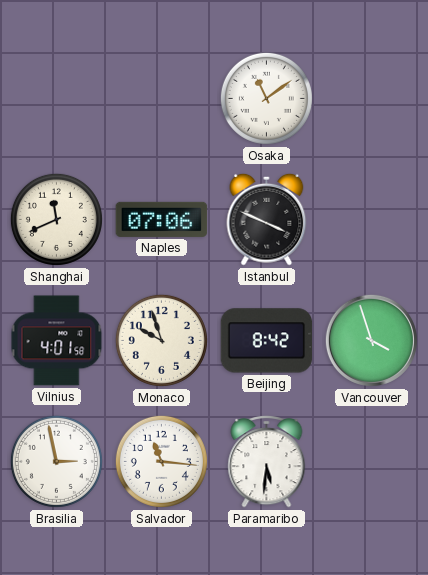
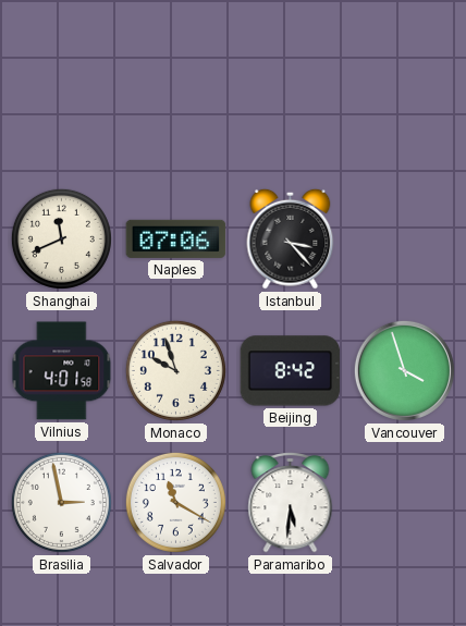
Osaka: 11:09 -> none
Istanbul: 3:49 -> 3:23
Salvador: 11:16 -> 11:20
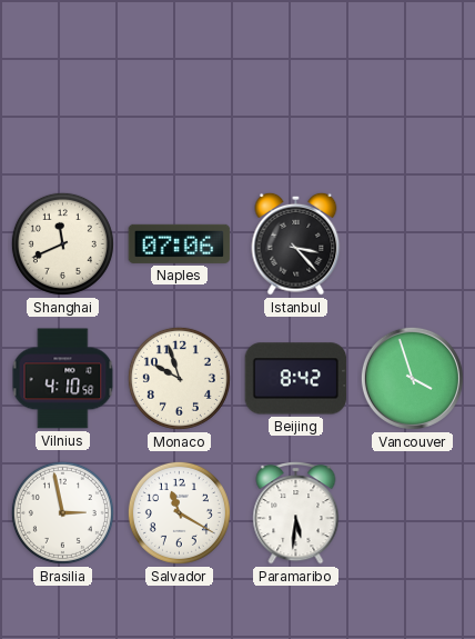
Vilnius: 4:01 -> 4:10
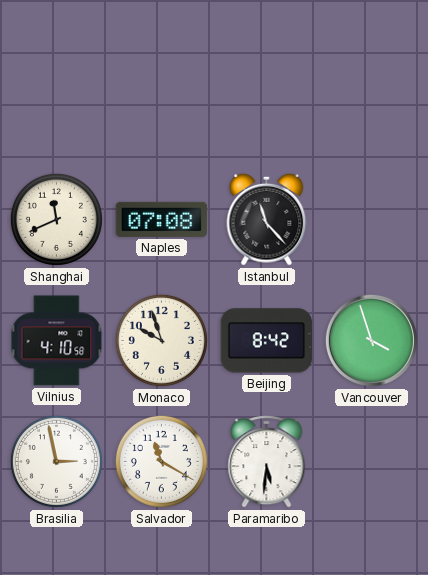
Naples: 07:06 -> 07:08
Istanbul: 3:23 -> 11:23
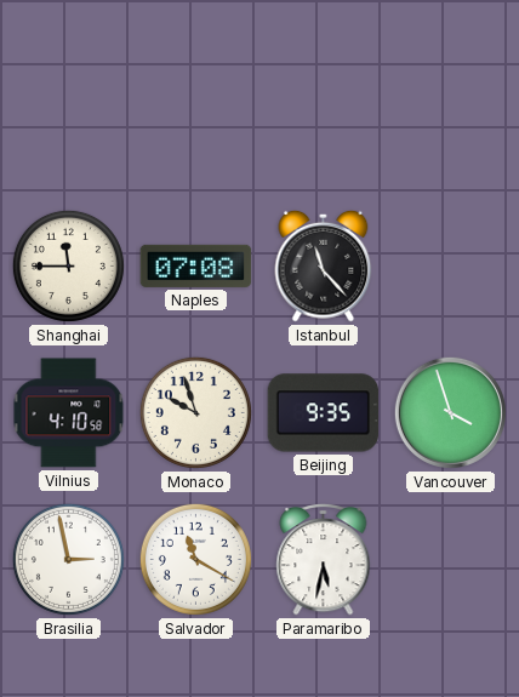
Shanghai: 11:41 -> 11:45
Beijing: 8:42 -> 9:35
Paramaribo: 5:31 -> 5:32
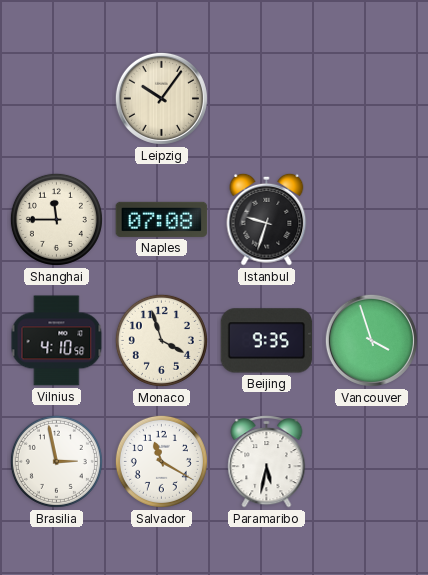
Leipzig: none -> 10:06
Istanbul: 11:23 -> 9:33
Monaco: 9:57 -> 3:57
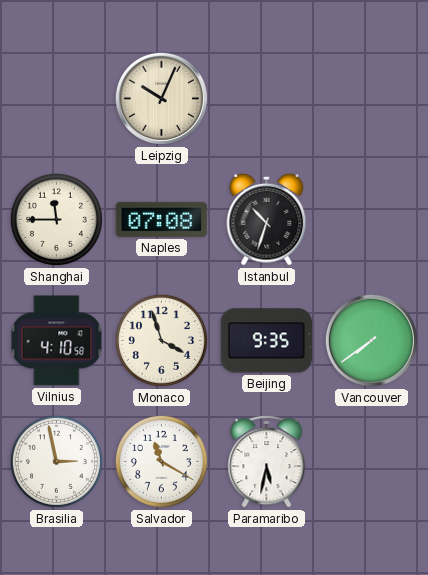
Leipzig: 10:06 -> 10:04
Istanbul: 9:33 -> 10:33
Vancouver: 3:57 -> 7:39
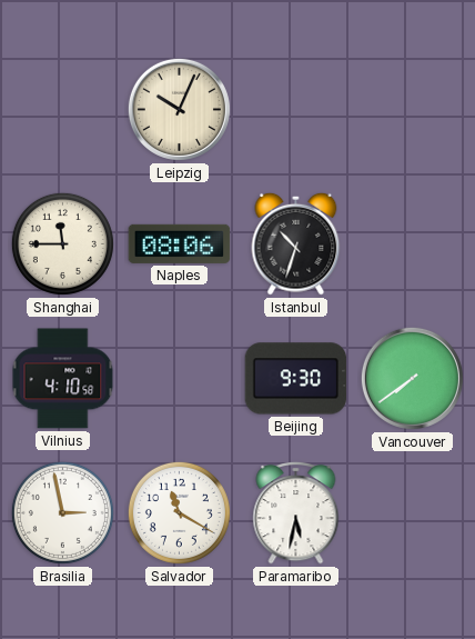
Naples: 07:08 -> 08:06
Monaco: 3:57 -> none
Beijing: 9:35 -> 9:30
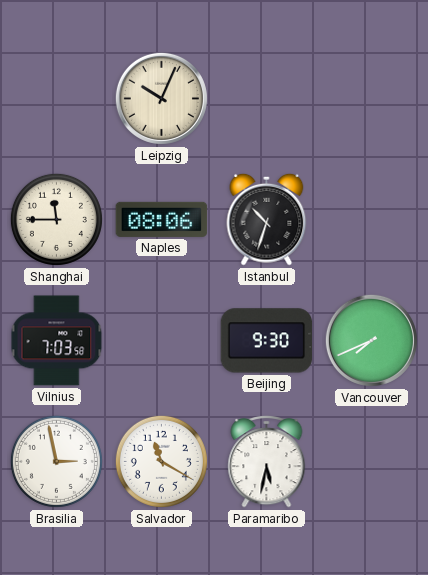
Vilnius: 4:10 -> 7:03
Vancouver: 7:39 -> 7:41
